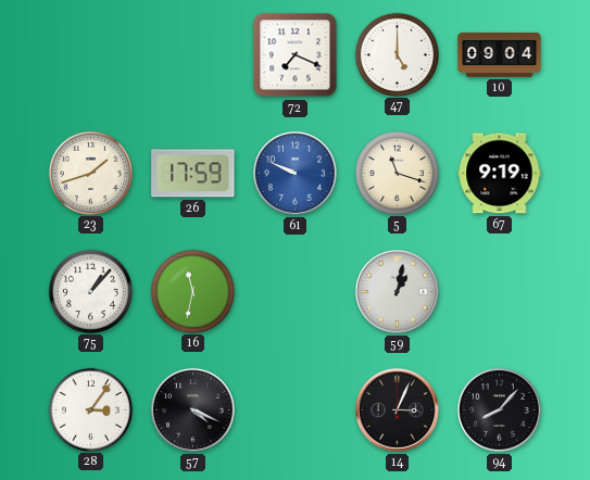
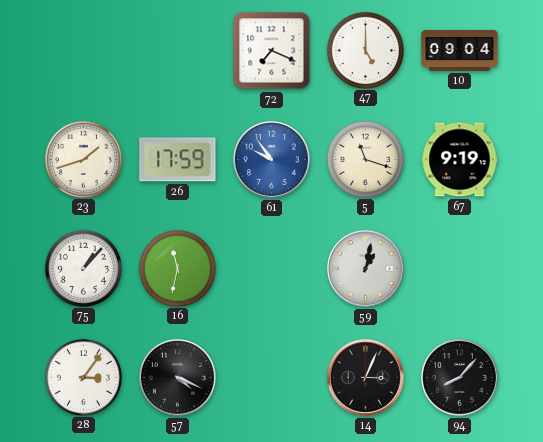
61: 9:49 -> 9:54
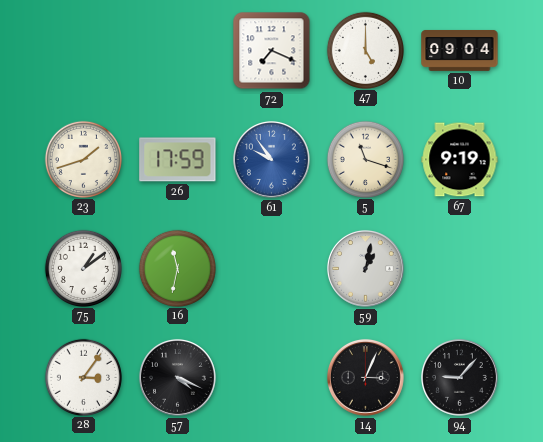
75: 1:07 -> 1:09
94: 8:07 -> 9:07
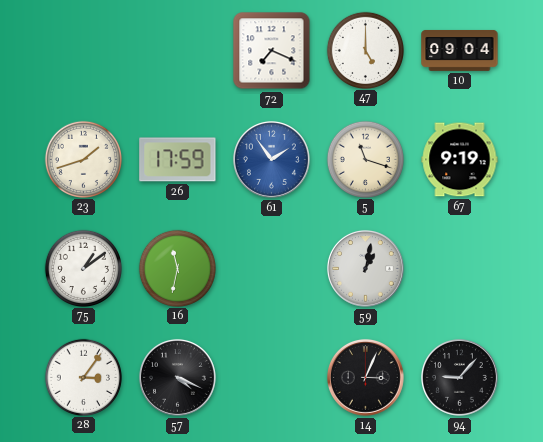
61: 9:54 -> 1:54
